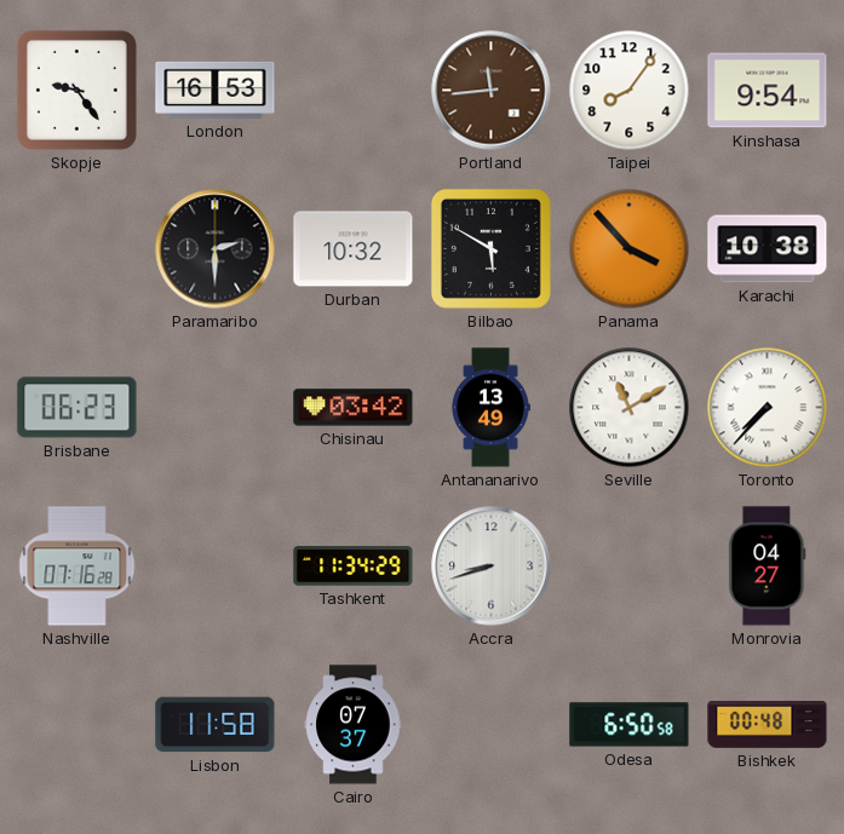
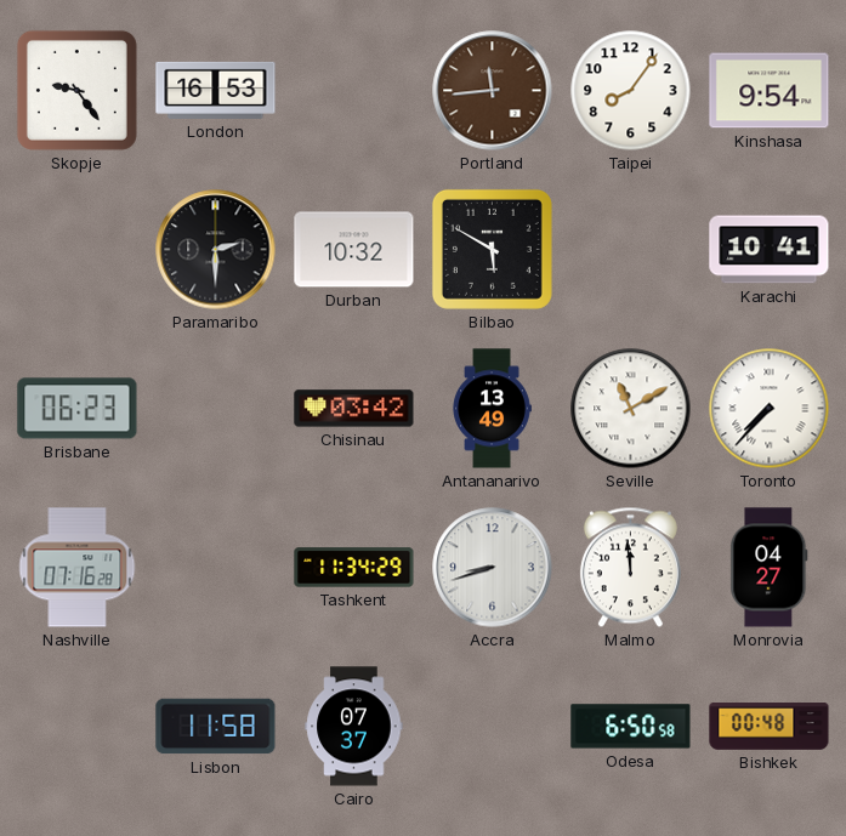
Panama: 3:53 -> none
Karachi: 10:38 -> 10:41
Malmo: none -> 11:59
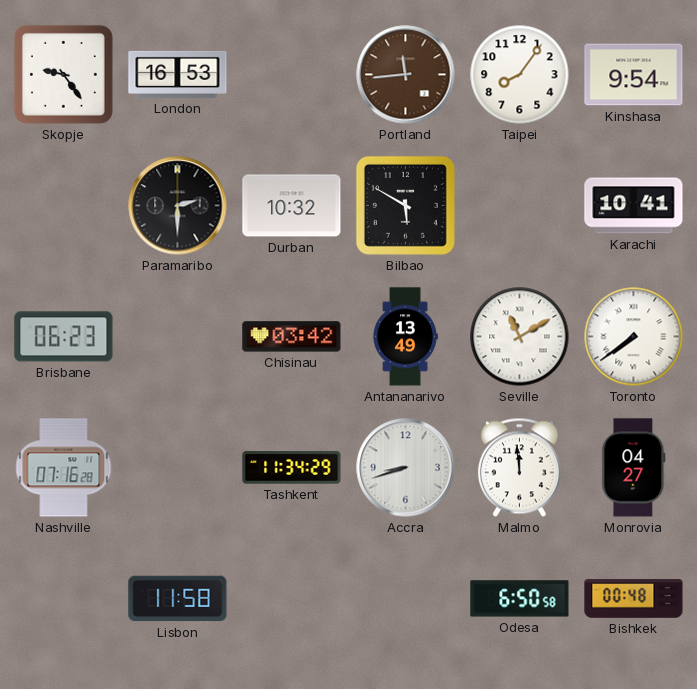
Toronto: 7:37 -> 7:39
Cairo: 07:37 -> none
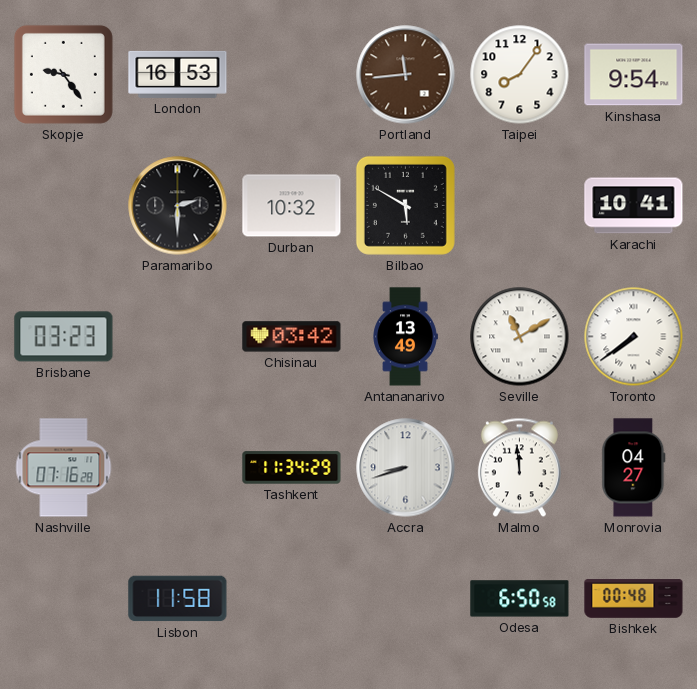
Brisbane: 06:23 -> 03:23
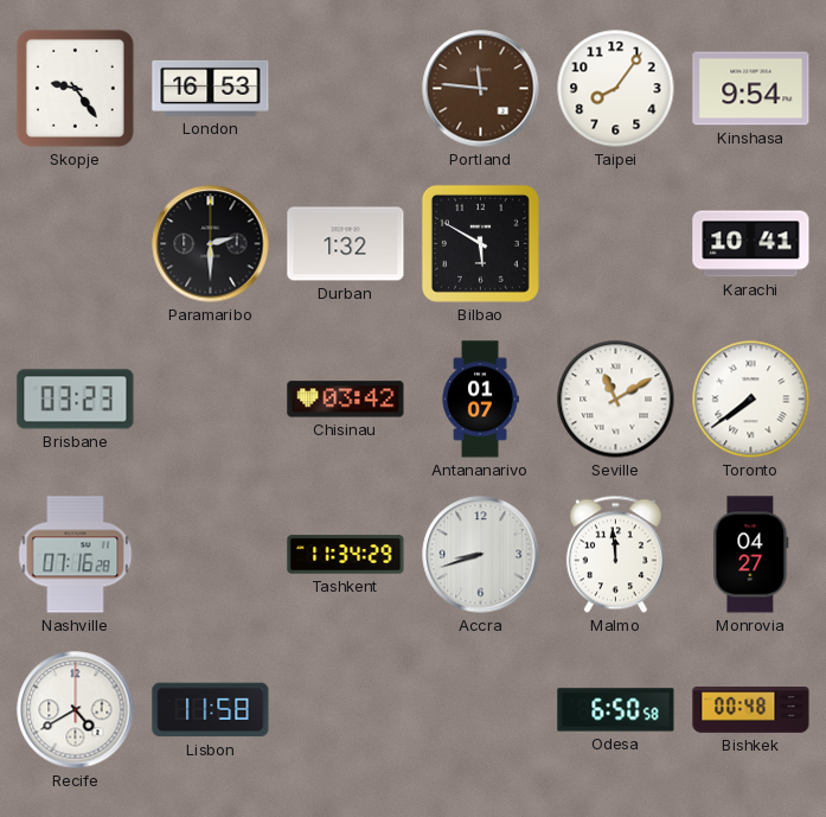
Portland: 11:44 -> 11:46
Durban: 10:32 -> 1:32
Antananarivo: 13:49 -> 01:07
Recife: none -> 4:40
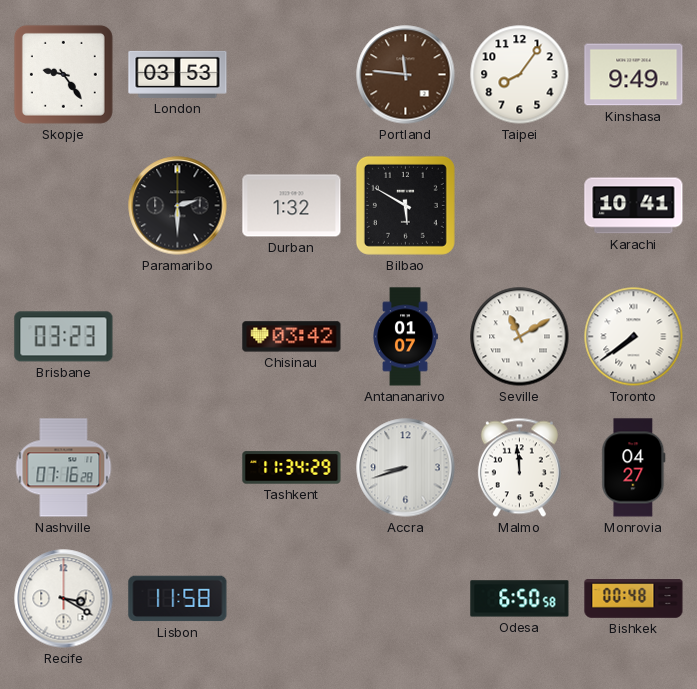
London: 16:53 -> 03:53
Kinshasa: 9:54 -> 9:49
Recife: 4:40 -> 3:20
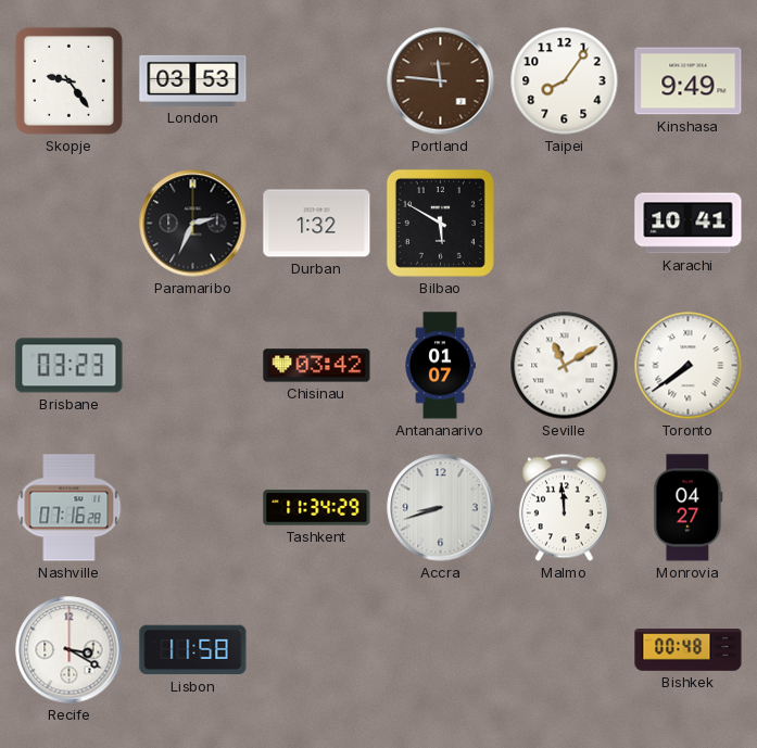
Paramaribo: 2:30 -> 2:34
Odesa: 6:50 -> none
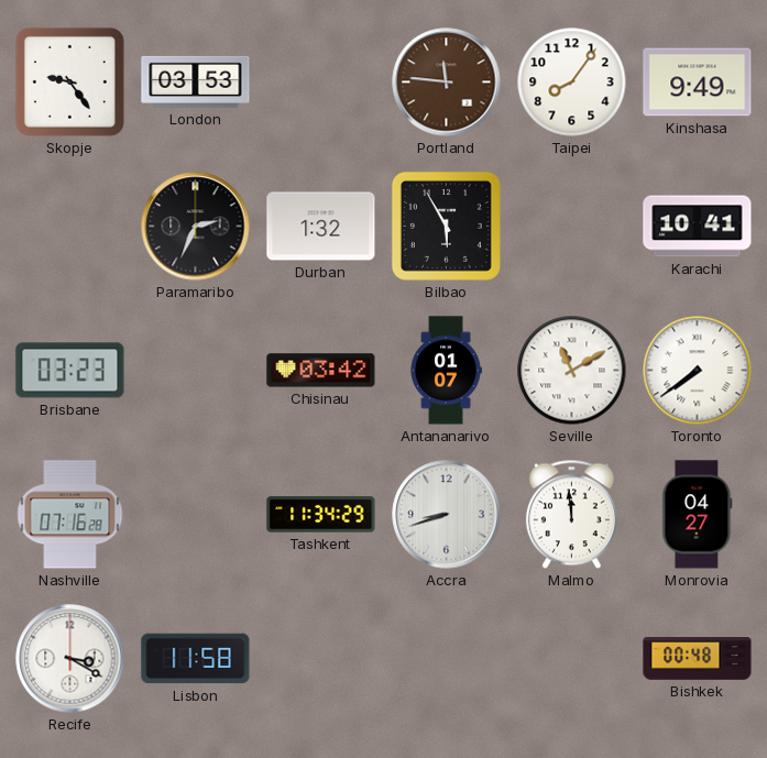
Bilbao: 5:50 -> 5:55
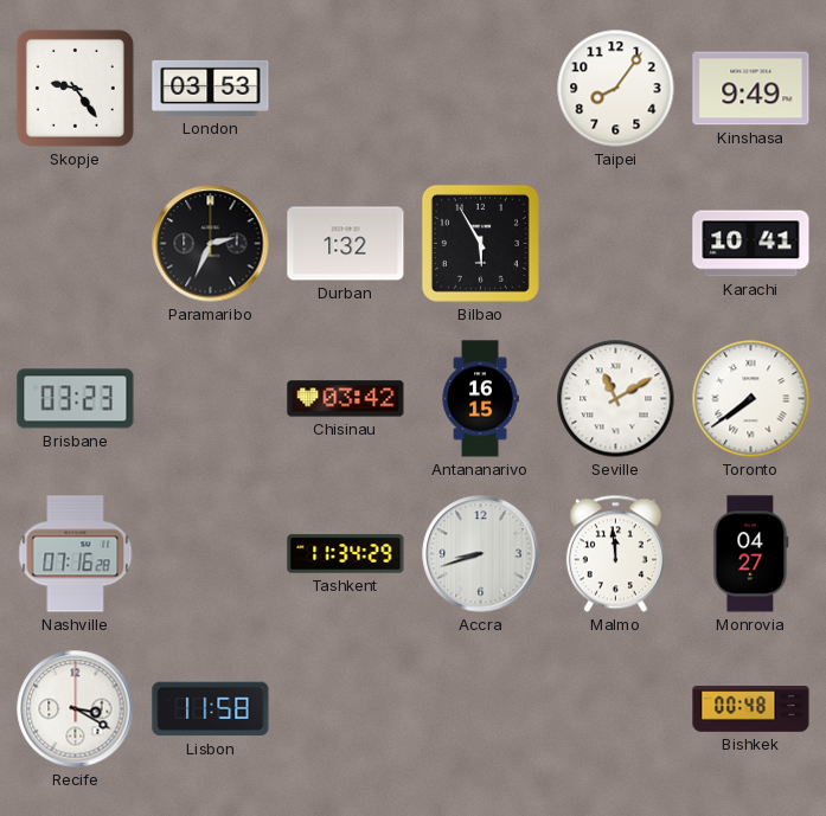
Portland: 11:46 -> none
Antananarivo: 01:07 -> 16:15
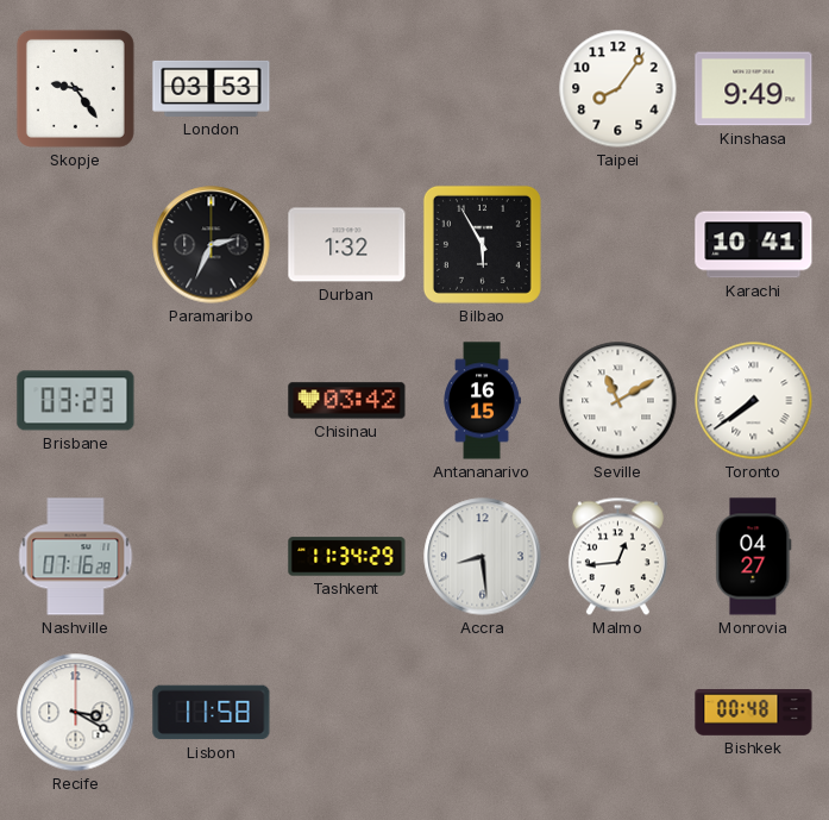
Accra: 8:42 -> 8:29
Malmo: 11:59 -> 12:44
